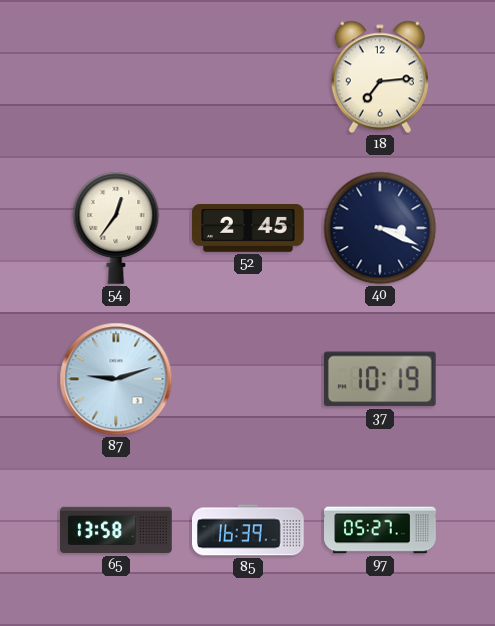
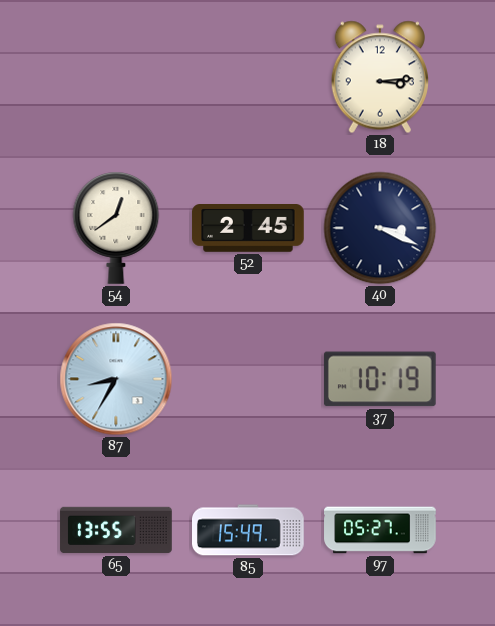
18: 7:14 -> 3:14
54: 12:36 -> 12:39
87: 9:12 -> 8:35
65: 13:58 -> 13:55
85: 16:39 -> 15:49
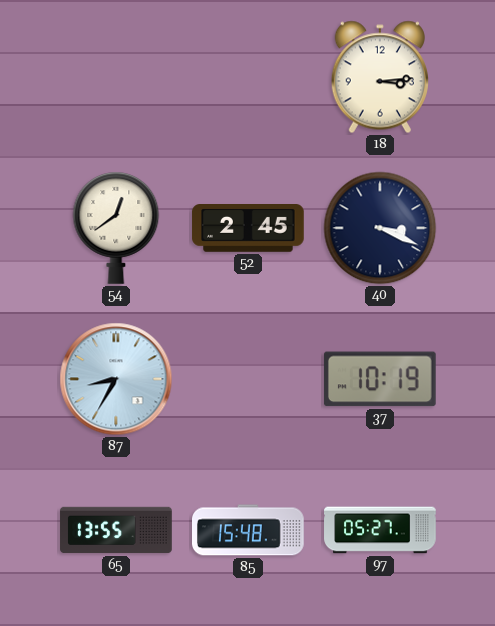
85: 15:49 -> 15:48
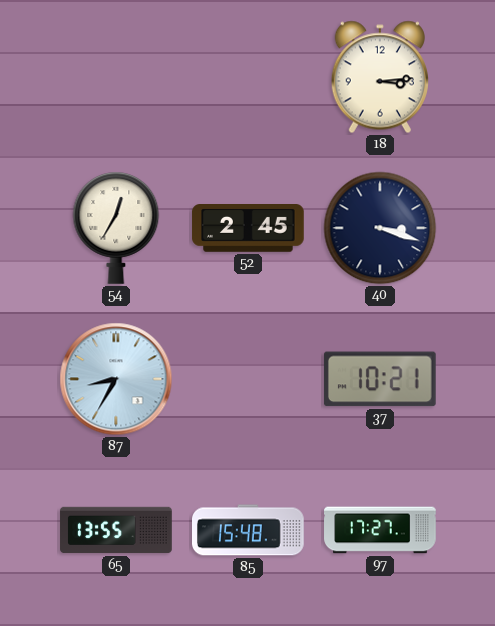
54: 12:39 -> 12:35
40: 3:19 -> 3:18
37: 10:19 -> 10:21
97: 05:27 -> 17:27
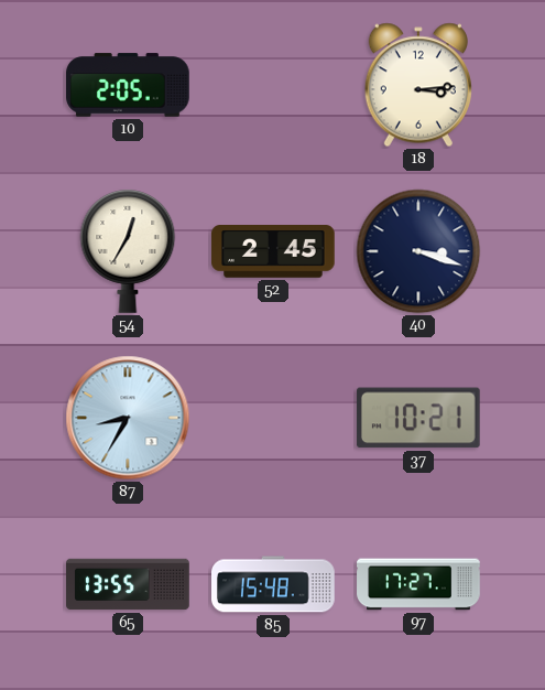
10: none -> 2:05
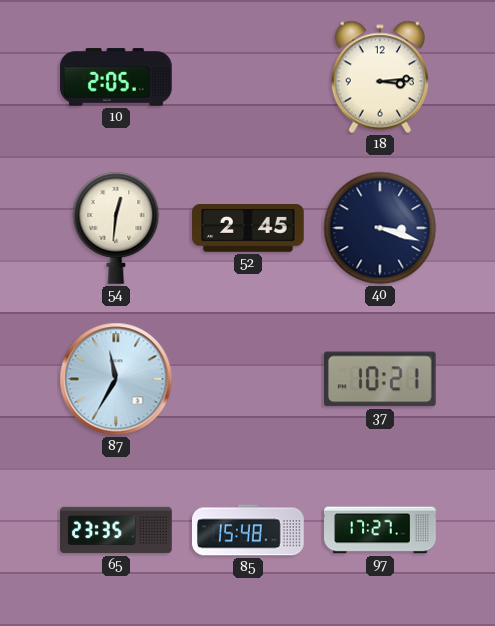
54: 12:35 -> 12:31
87: 8:35 -> 11:35
65: 13:55 -> 23:35
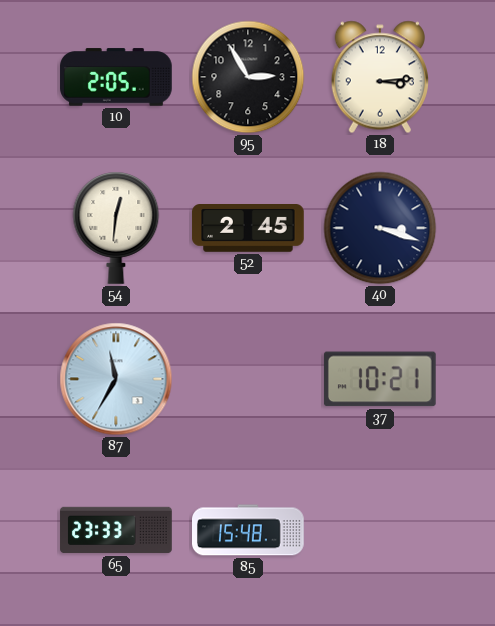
95: none -> 2:55
65: 23:35 -> 23:33
97: 17:27 -> none
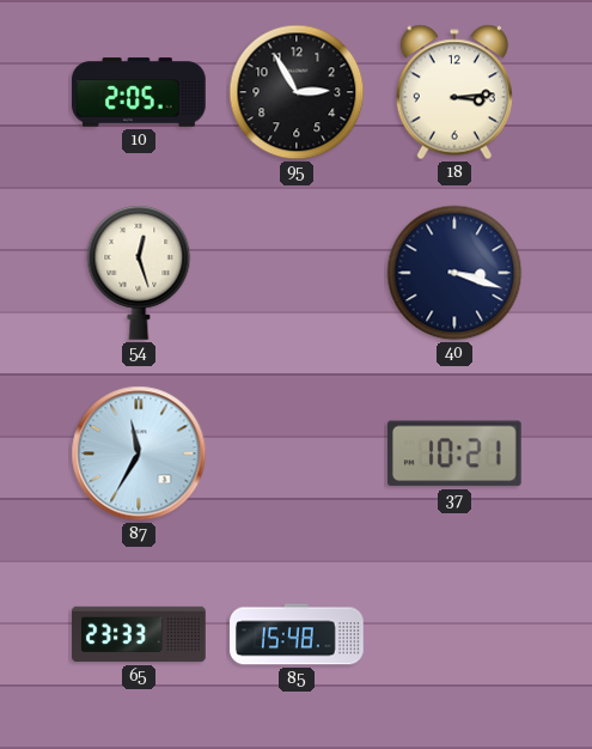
54: 12:31 -> 12:27
52: 2:45 -> none
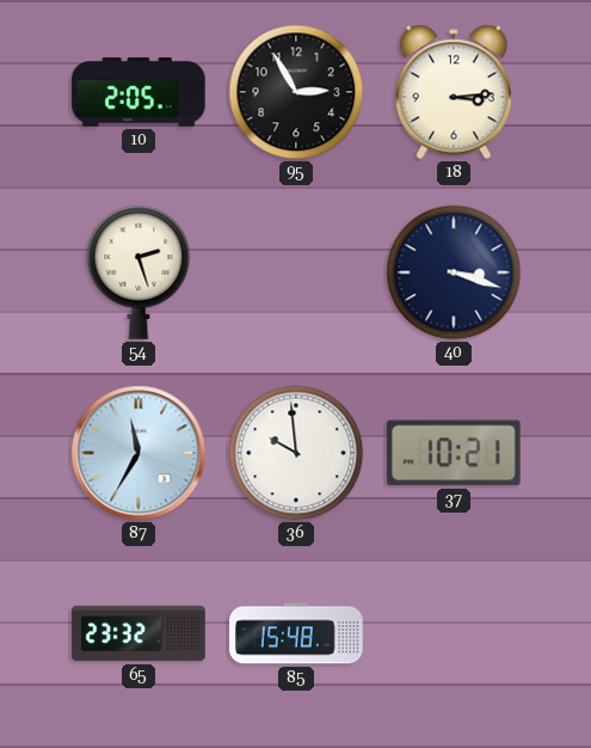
54: 12:27 -> 2:27
36: none -> 9:59
65: 23:33 -> 23:32
